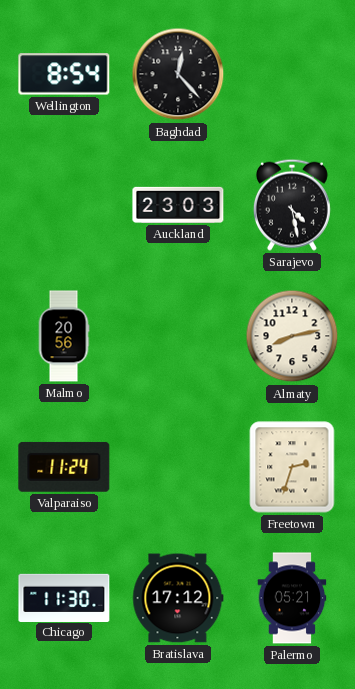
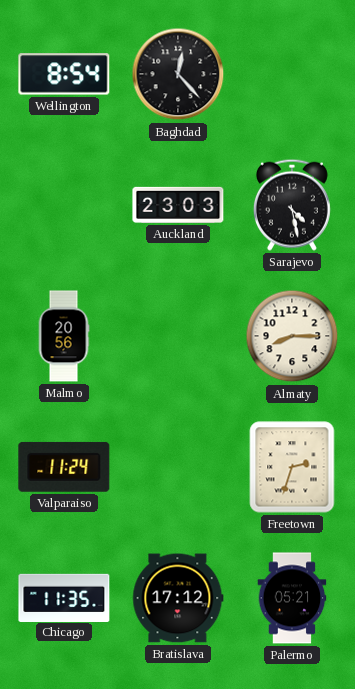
Almaty: 8:13 -> 8:15
Chicago: 11:30 -> 11:35
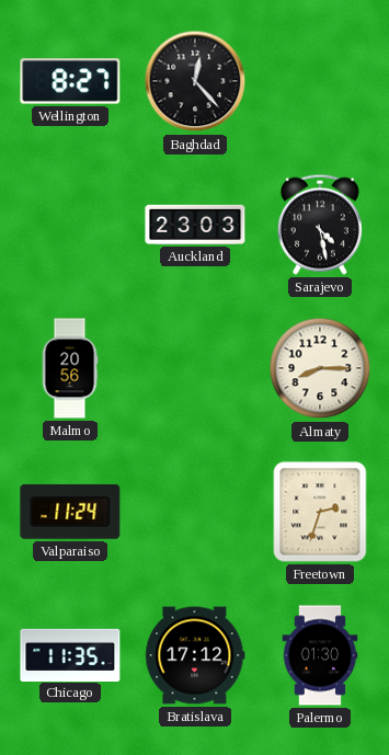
Wellington: 8:54 -> 8:27
Palermo: 05:21 -> 01:30
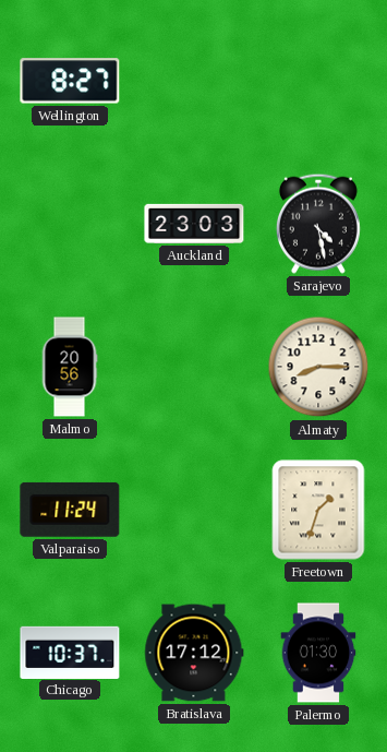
Baghdad: 12:23 -> none
Freetown: 2:33 -> 1:33
Chicago: 11:35 -> 10:37
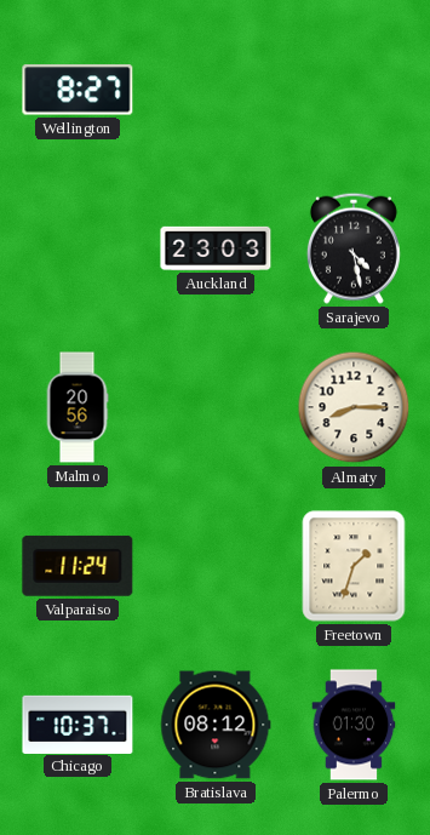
Bratislava: 17:12 -> 08:12
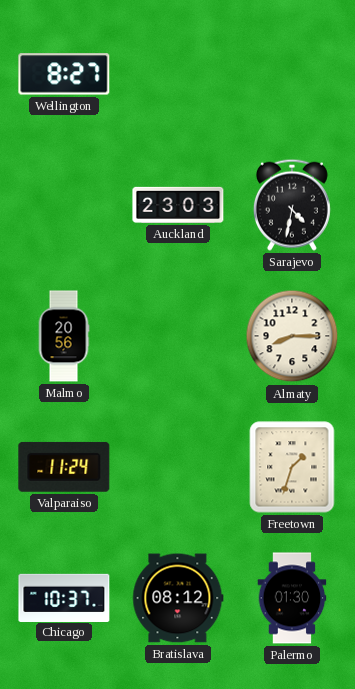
Sarajevo: 4:28 -> 4:32
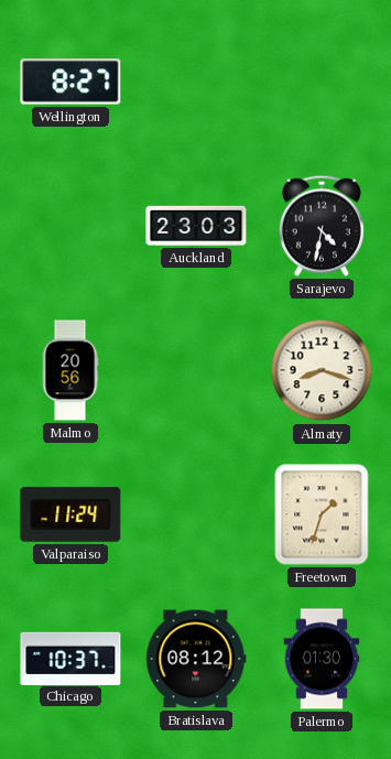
Almaty: 8:15 -> 8:18
